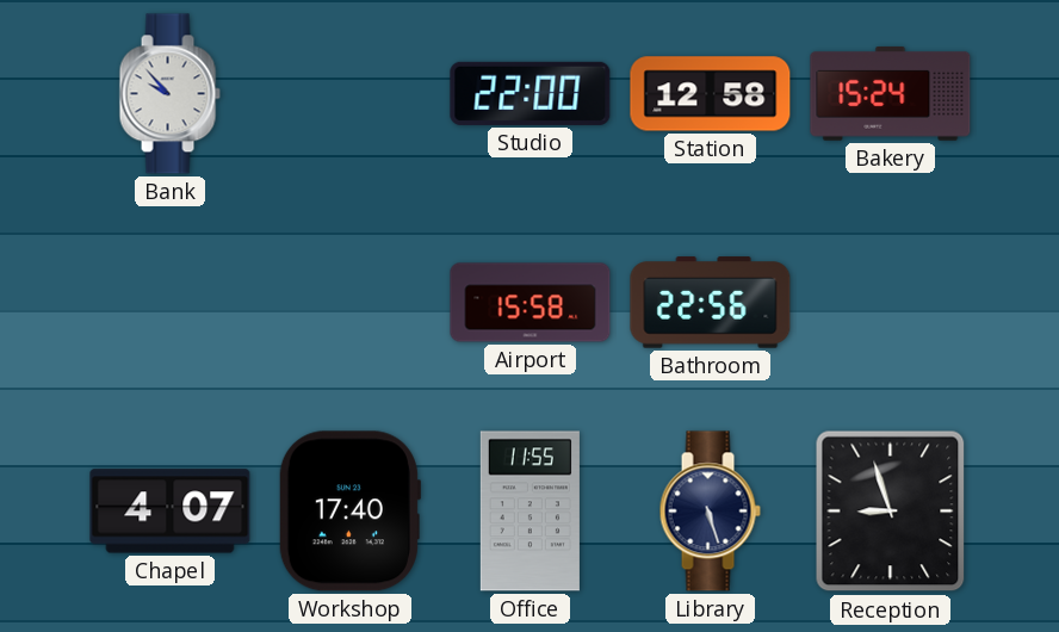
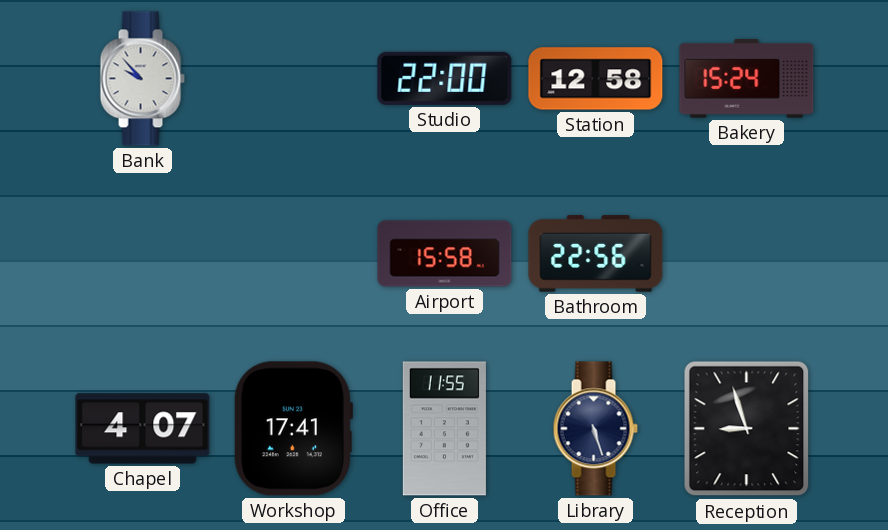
Workshop: 17:40 -> 17:41
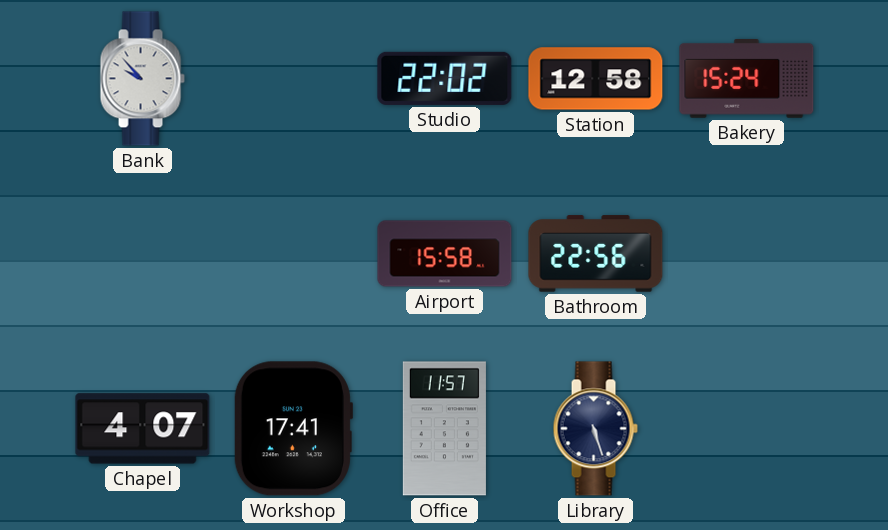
Studio: 22:00 -> 22:02
Office: 11:55 -> 11:57
Reception: 8:57 -> none
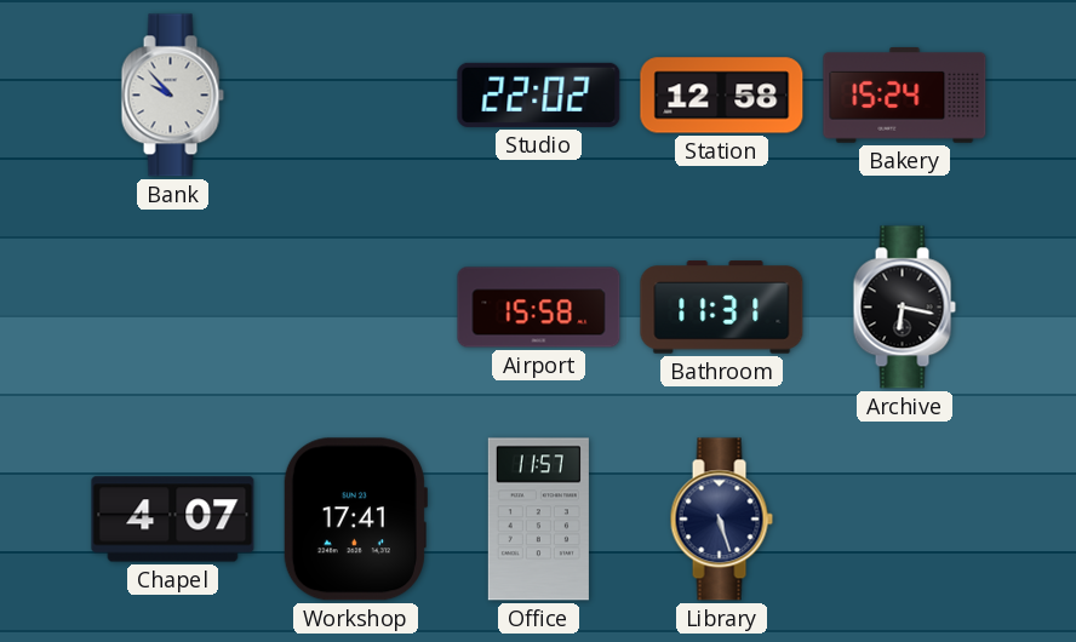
Bathroom: 22:56 -> 11:31
Archive: none -> 6:17
